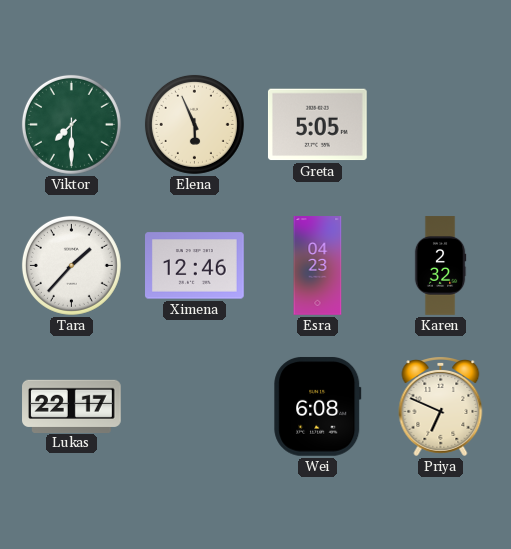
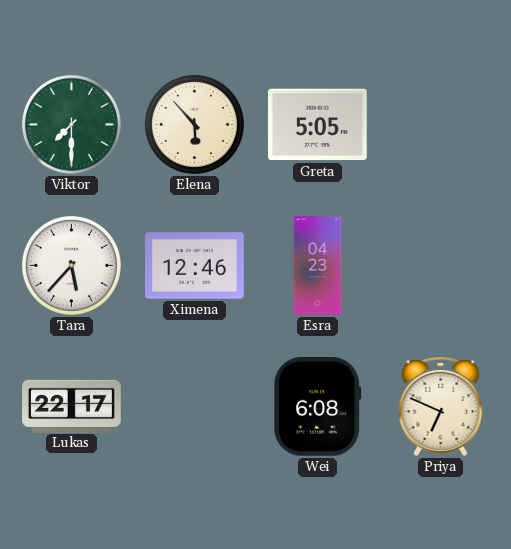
Elena: 5:56 -> 5:53
Tara: 1:37 -> 5:37
Karen: 2:32 -> none
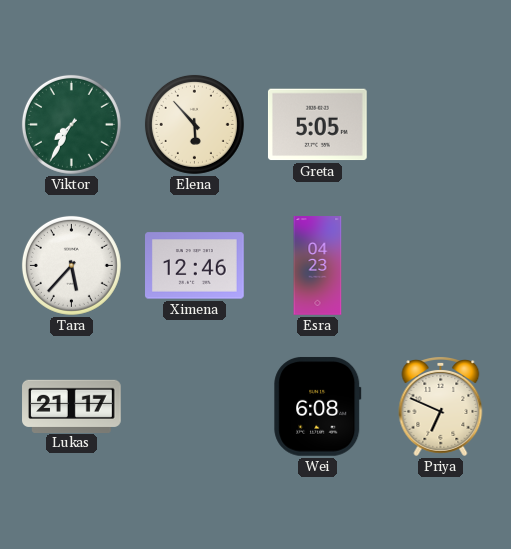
Viktor: 7:30 -> 7:35
Lukas: 22:17 -> 21:17
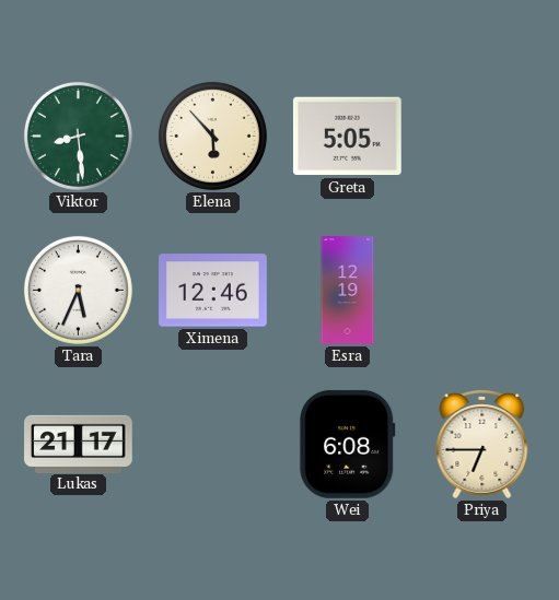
Viktor: 7:35 -> 8:29
Tara: 5:37 -> 5:34
Esra: 04:23 -> 12:19
Priya: 6:49 -> 6:45
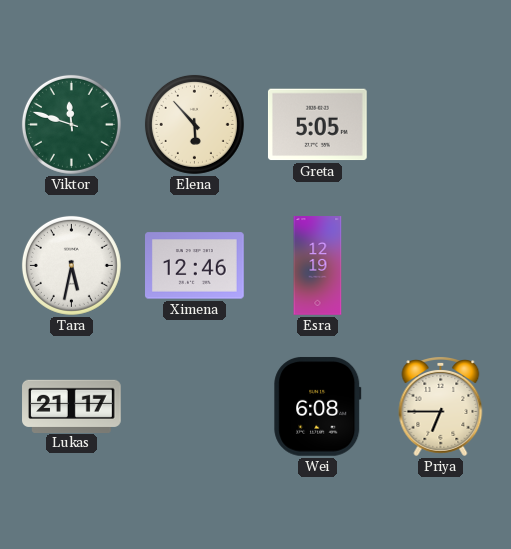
Viktor: 8:29 -> 11:48
Tara: 5:34 -> 5:32
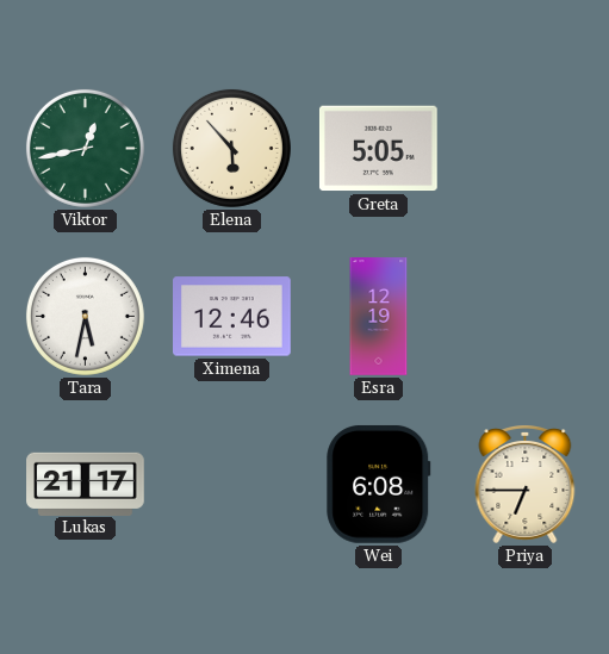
Viktor: 11:48 -> 12:43
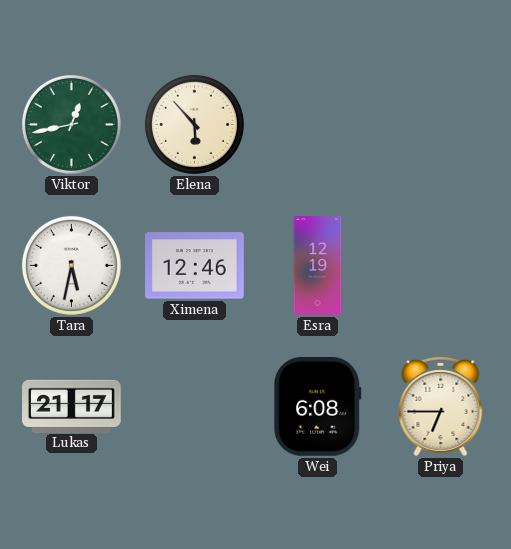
Greta: 5:05 -> none
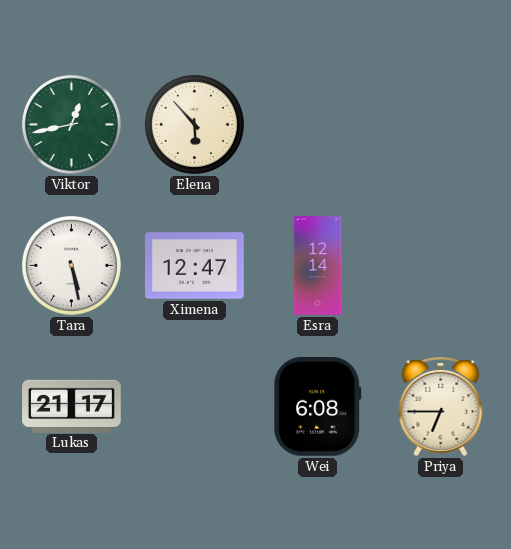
Tara: 5:32 -> 5:28
Ximena: 12:46 -> 12:47
Esra: 12:19 -> 12:14
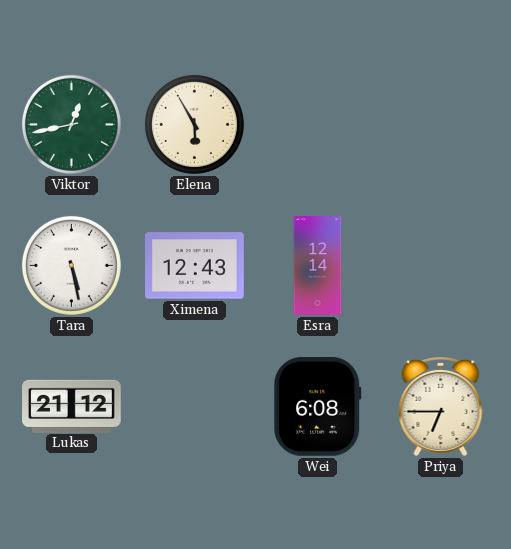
Elena: 5:53 -> 5:55
Ximena: 12:47 -> 12:43
Lukas: 21:17 -> 21:12
